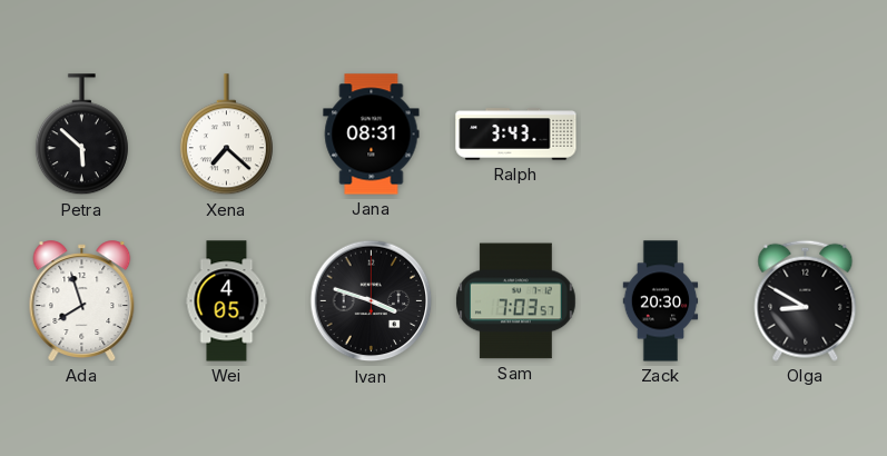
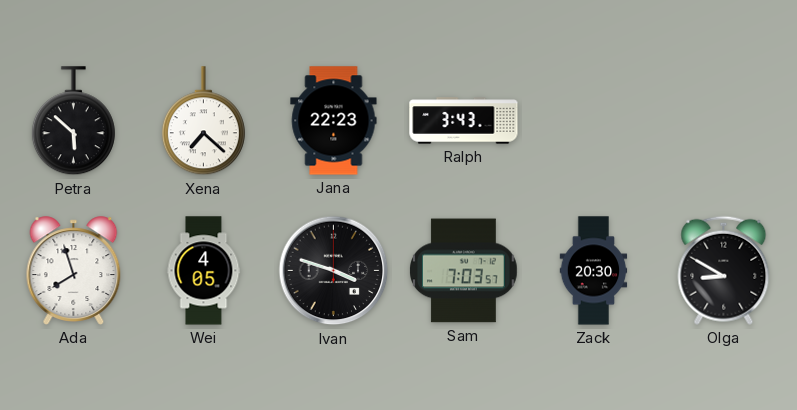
Jana: 08:31 -> 22:23
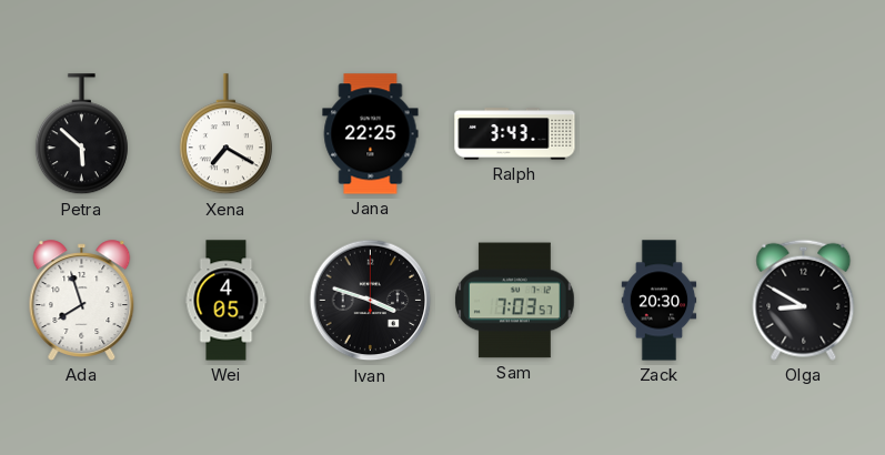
Xena: 7:22 -> 7:20
Jana: 22:23 -> 22:25
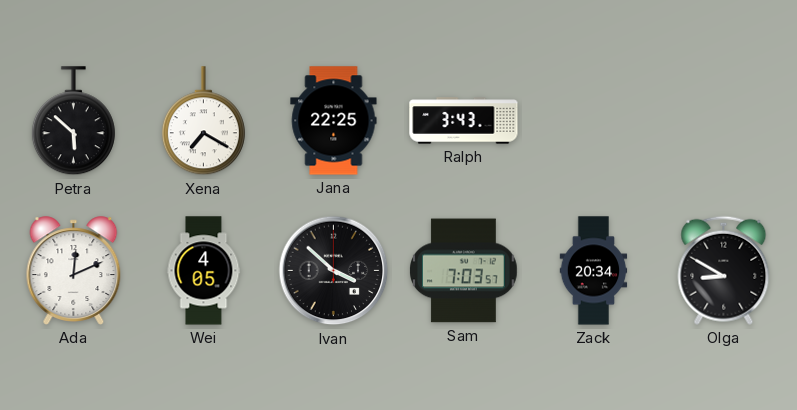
Ada: 7:57 -> 12:11
Ivan: 3:48 -> 3:52
Zack: 20:30 -> 20:34
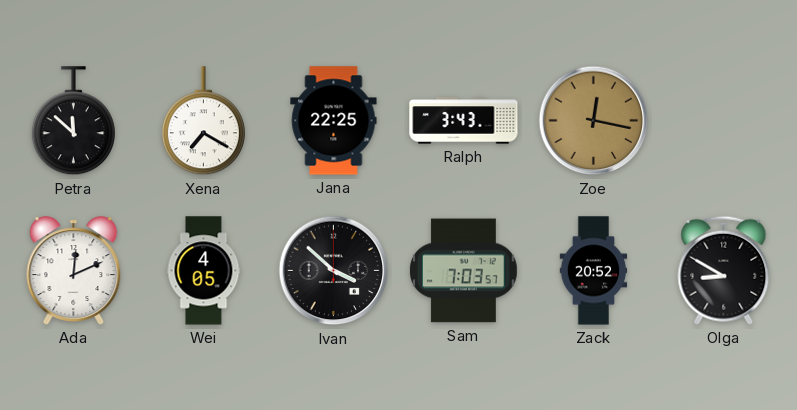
Petra: 5:52 -> 11:52
Zoe: none -> 12:17
Zack: 20:34 -> 20:52
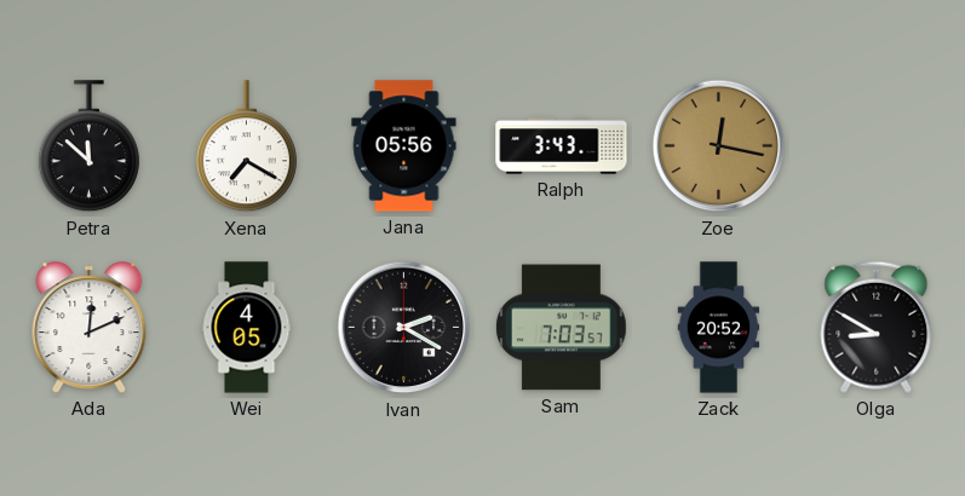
Jana: 22:25 -> 05:56
Ivan: 3:52 -> 2:20
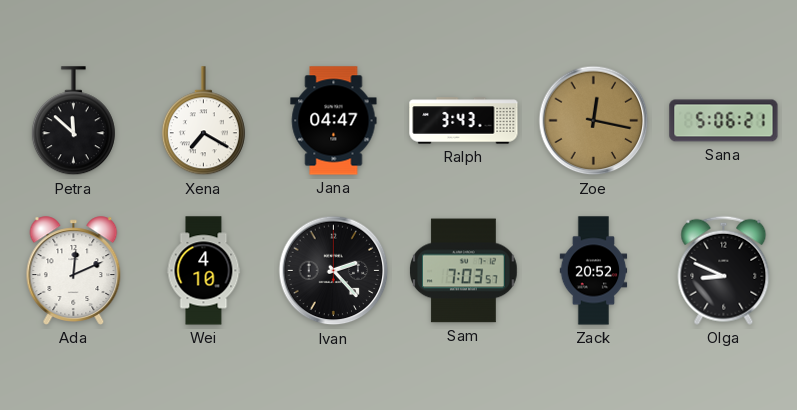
Jana: 05:56 -> 04:47
Sana: none -> 5:06
Wei: 4:05 -> 4:10
Ivan: 2:20 -> 2:23
Olga: 8:50 -> 8:49
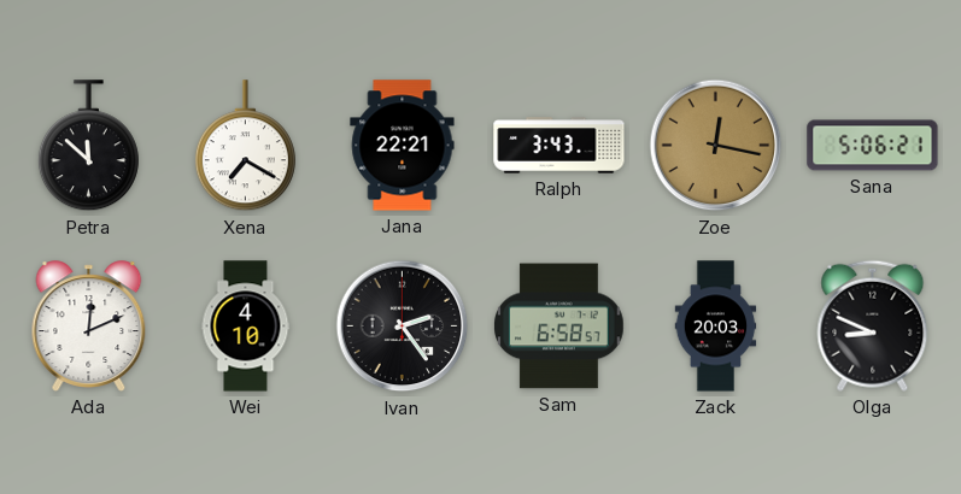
Jana: 04:47 -> 22:21
Ivan: 2:23 -> 2:24
Sam: 7:03 -> 6:58
Zack: 20:52 -> 20:03
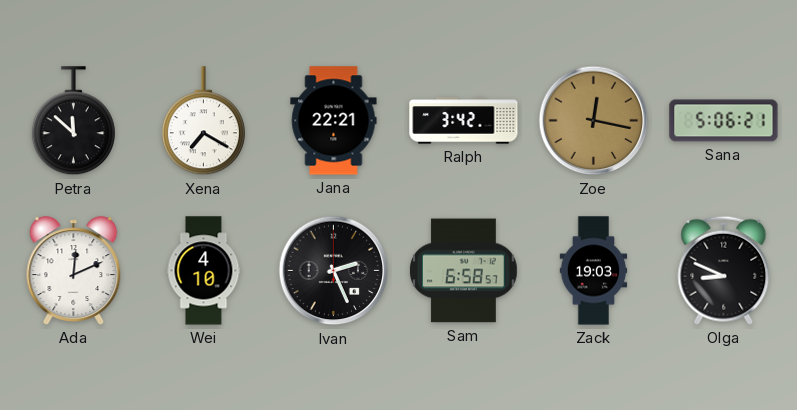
Ralph: 3:43 -> 3:42
Ivan: 2:24 -> 2:26
Zack: 20:03 -> 19:03
